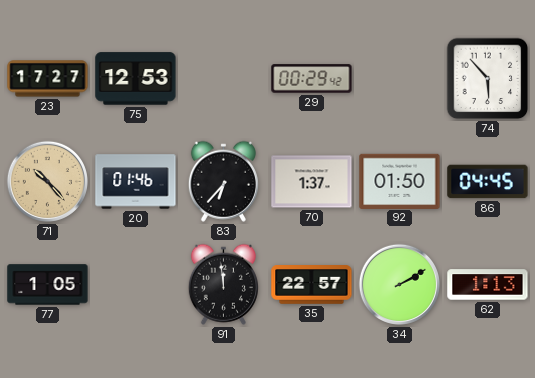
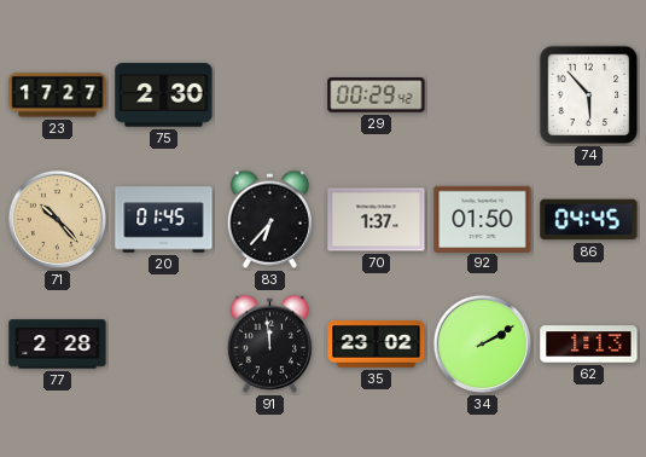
75: 12:53 -> 2:30
20: 01:46 -> 01:45
77: 1:05 -> 2:28
35: 22:57 -> 23:02
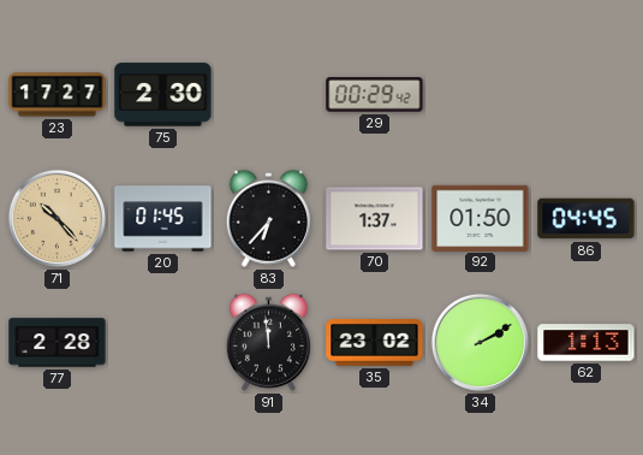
74: 5:53 -> none
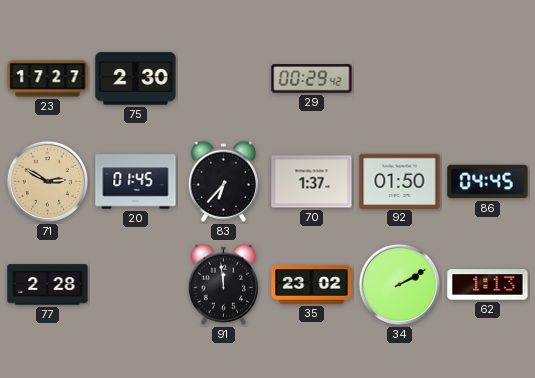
71: 10:23 -> 2:50
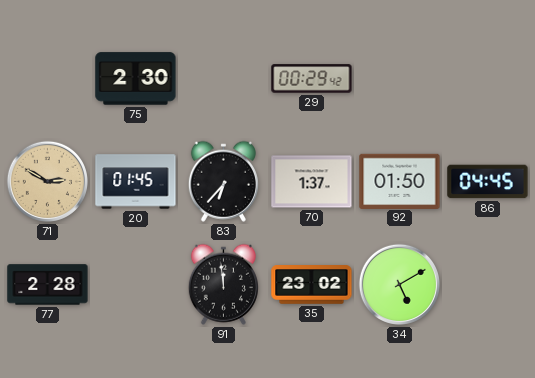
23: 17:27 -> none
34: 2:10 -> 5:10
62: 1:13 -> none
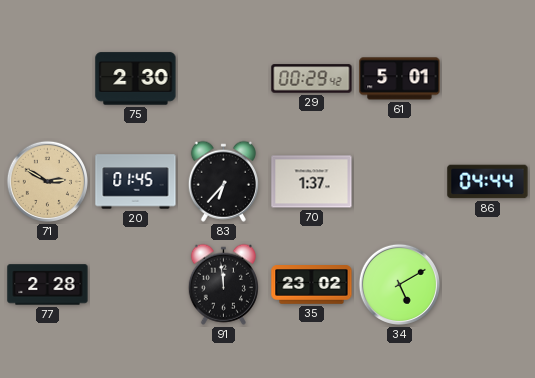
61: none -> 5:01
92: 01:50 -> none
86: 04:45 -> 04:44
